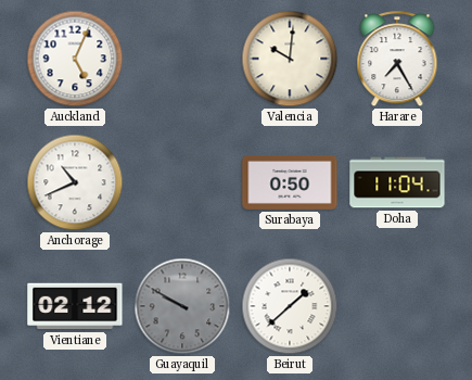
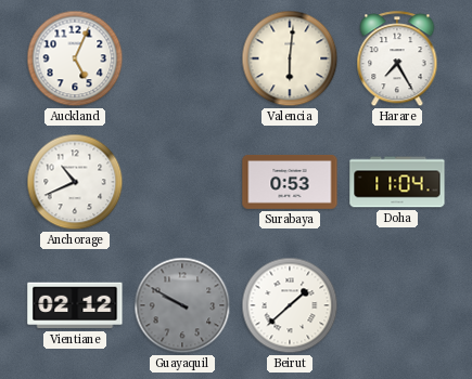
Valencia: 10:01 -> 6:01
Surabaya: 0:50 -> 0:53
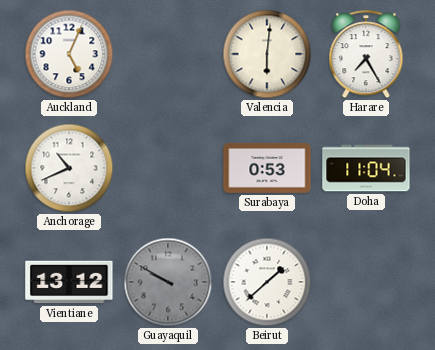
Vientiane: 02:12 -> 13:12
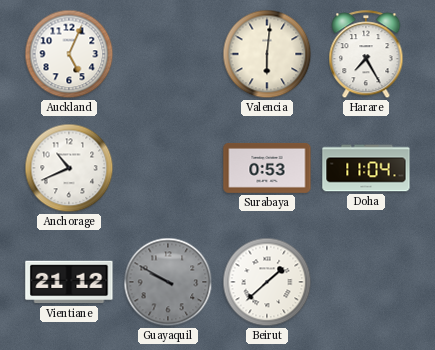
Vientiane: 13:12 -> 21:12
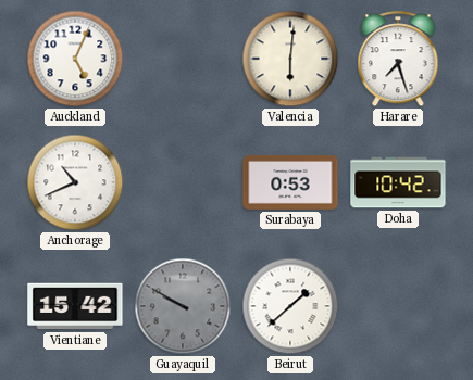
Harare: 7:25 -> 7:27
Doha: 11:04 -> 10:42
Vientiane: 21:12 -> 15:42
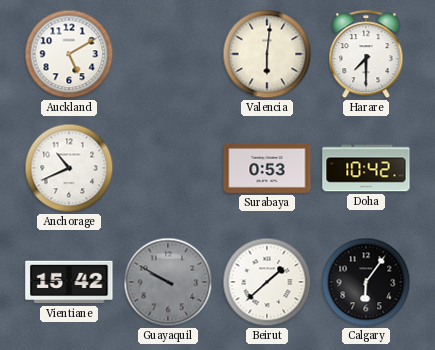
Auckland: 5:04 -> 5:10
Harare: 7:27 -> 7:30
Calgary: none -> 6:06
